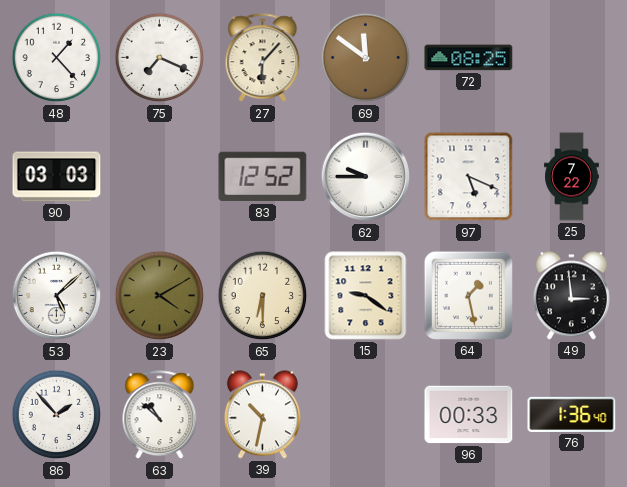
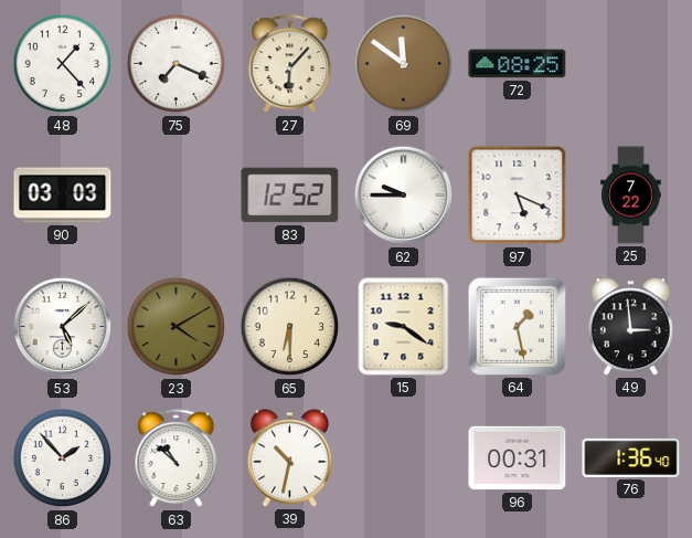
96: 00:33 -> 00:31
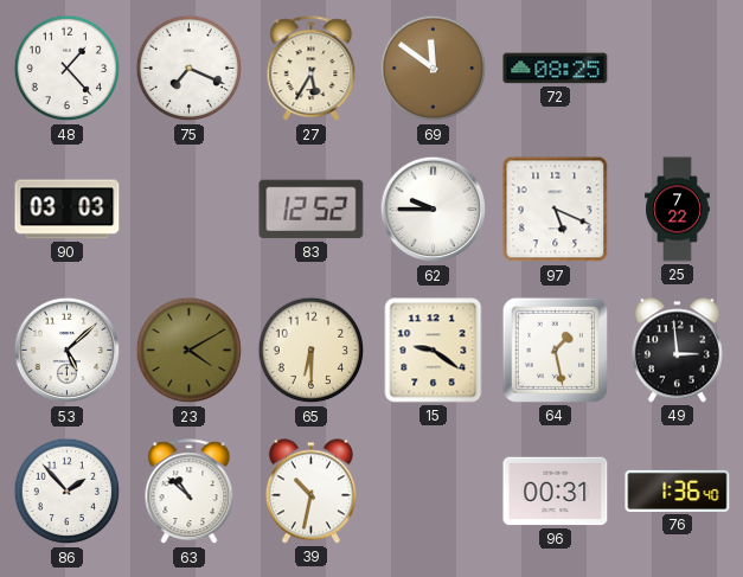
27: 6:07 -> 5:35
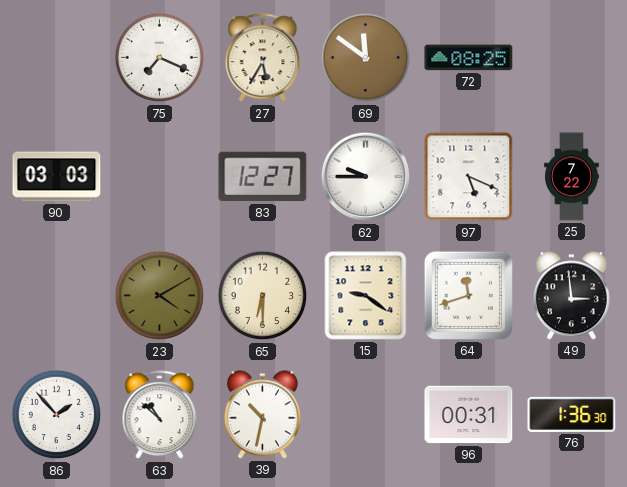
48: 1:23 -> none
83: 12:52 -> 12:27
53: 5:08 -> none
64: 1:28 -> 11:42
76: 1:36:40 -> 1:36:30
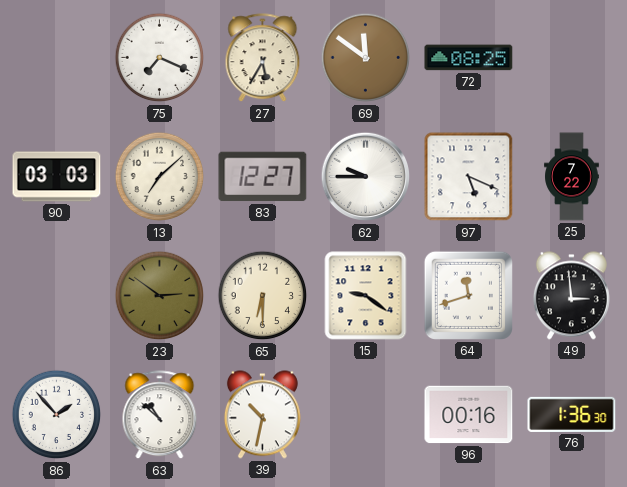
13: none -> 7:08
23: 4:10 -> 2:51
96: 00:31 -> 00:16
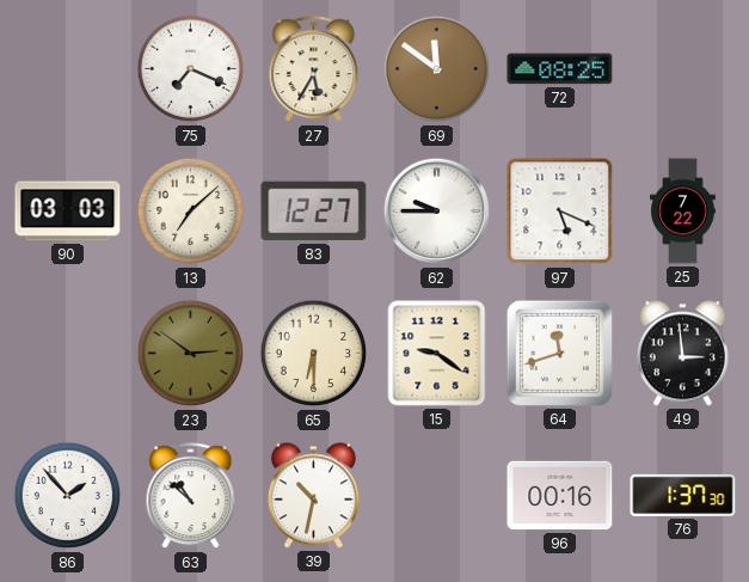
76: 1:36 -> 1:37
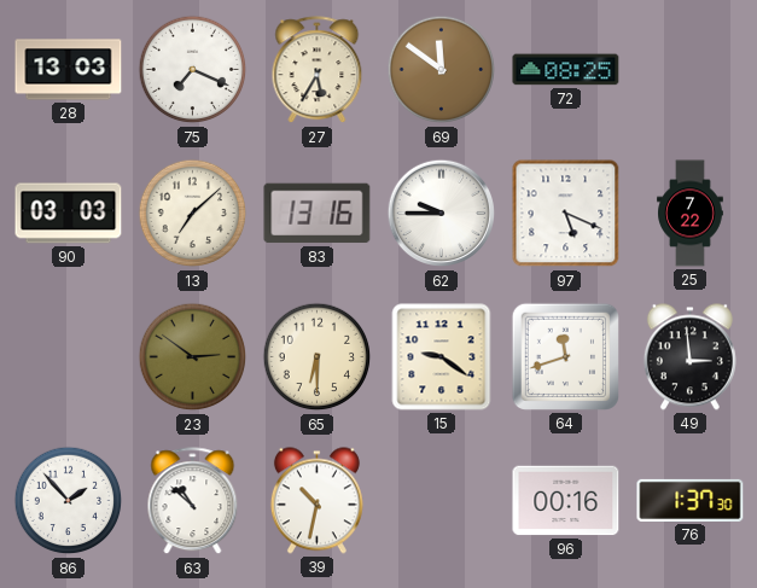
28: none -> 13:03
83: 12:27 -> 13:16
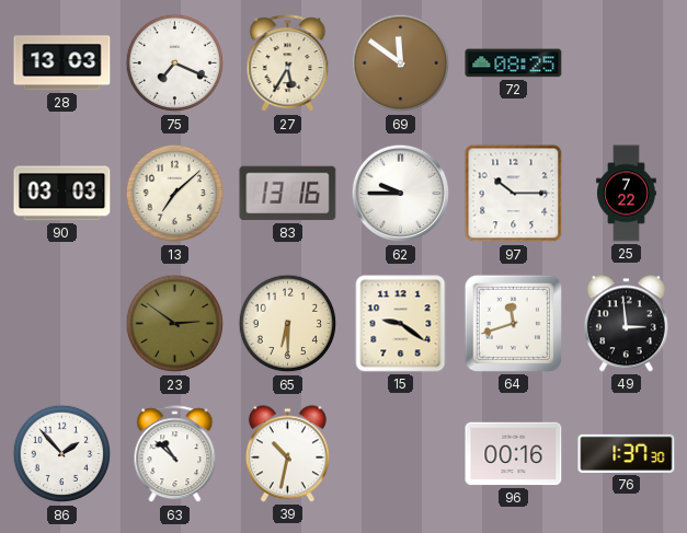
97: 5:19 -> 10:15
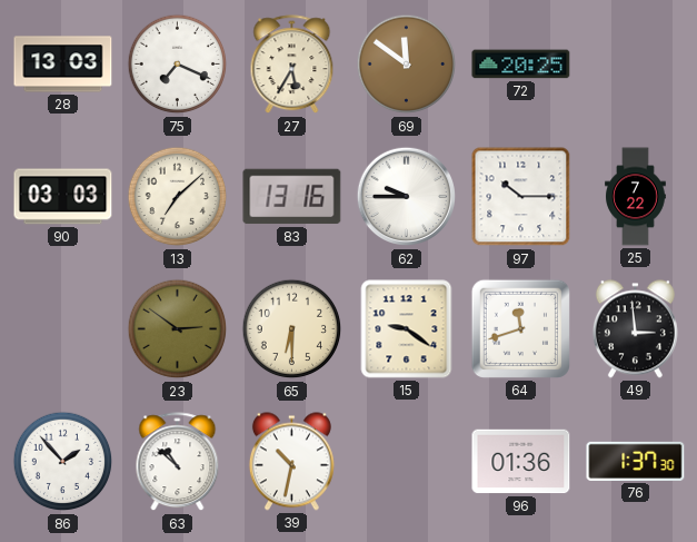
72: 08:25 -> 20:25
96: 00:16 -> 01:36
